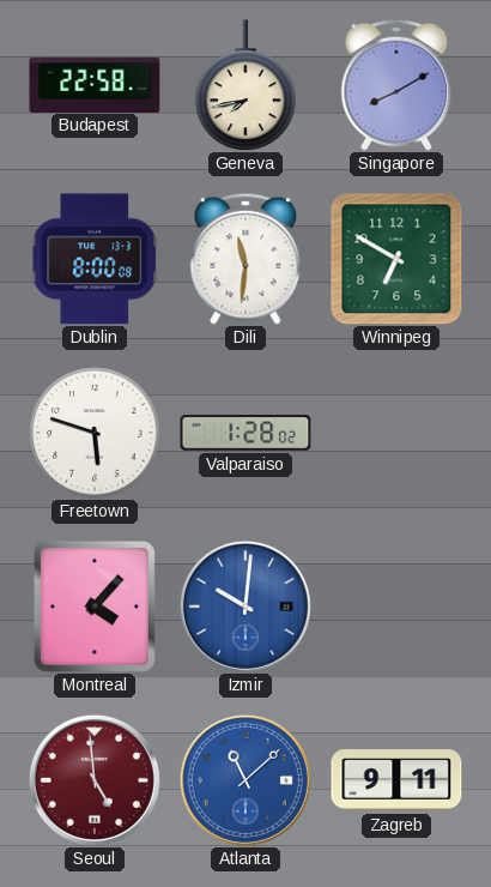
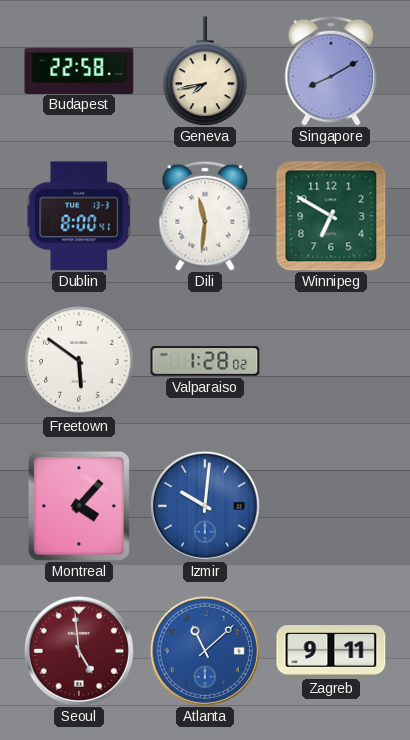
Dublin: 8:00:08 -> 8:00:41
Freetown: 5:48 -> 5:51
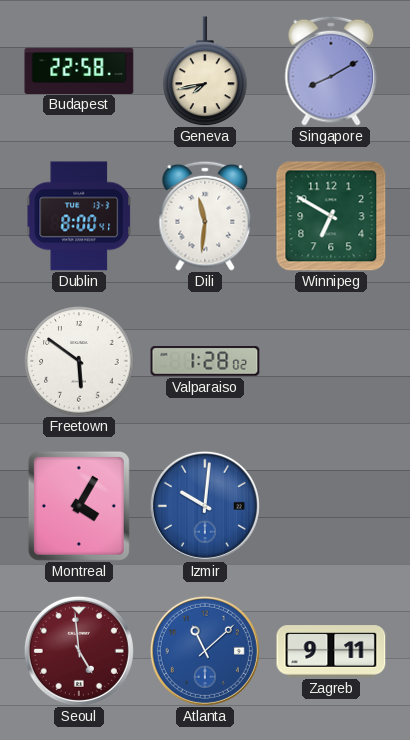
Montreal: 4:07 -> 4:05
